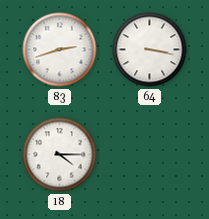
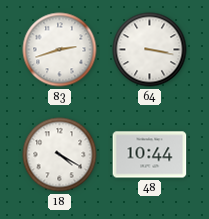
18: 4:15 -> 4:20
48: none -> 10:44
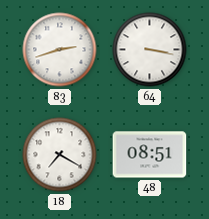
18: 4:20 -> 7:20
48: 10:44 -> 08:51
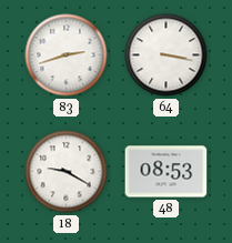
18: 7:20 -> 9:20
48: 08:51 -> 08:53
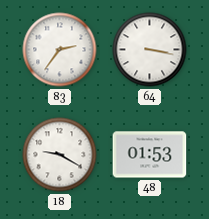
83: 2:42 -> 2:36
48: 08:53 -> 01:53
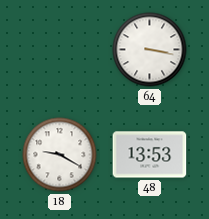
83: 2:36 -> none
48: 01:53 -> 13:53
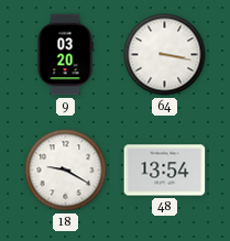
9: none -> 03:20
48: 13:53 -> 13:54
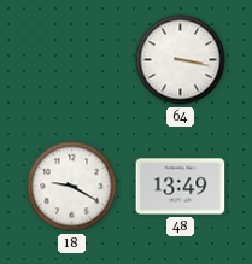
9: 03:20 -> none
48: 13:54 -> 13:49
